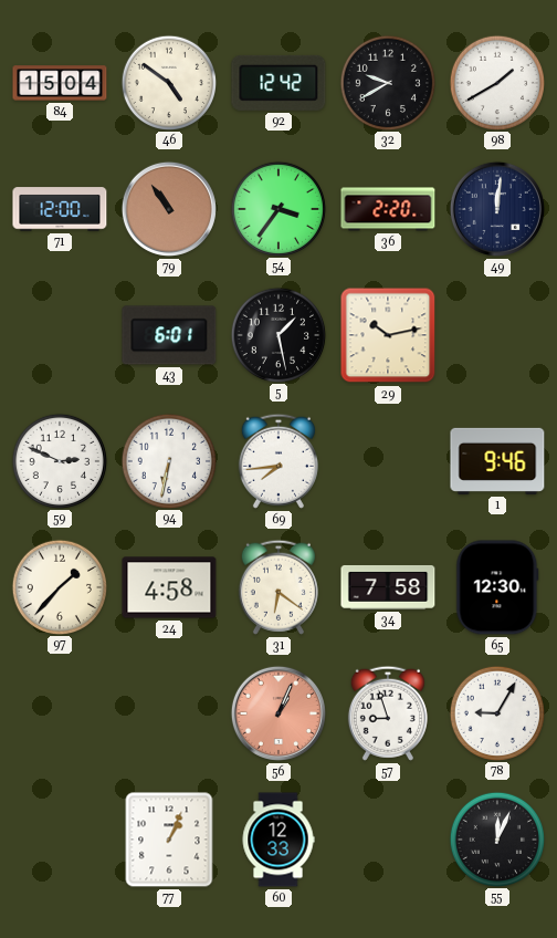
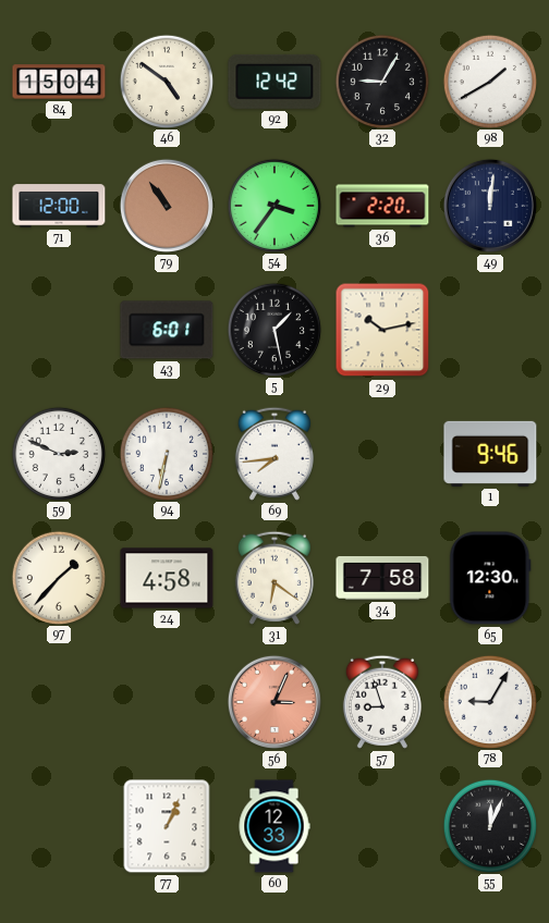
32: 9:40 -> 9:05
56: 1:04 -> 3:04
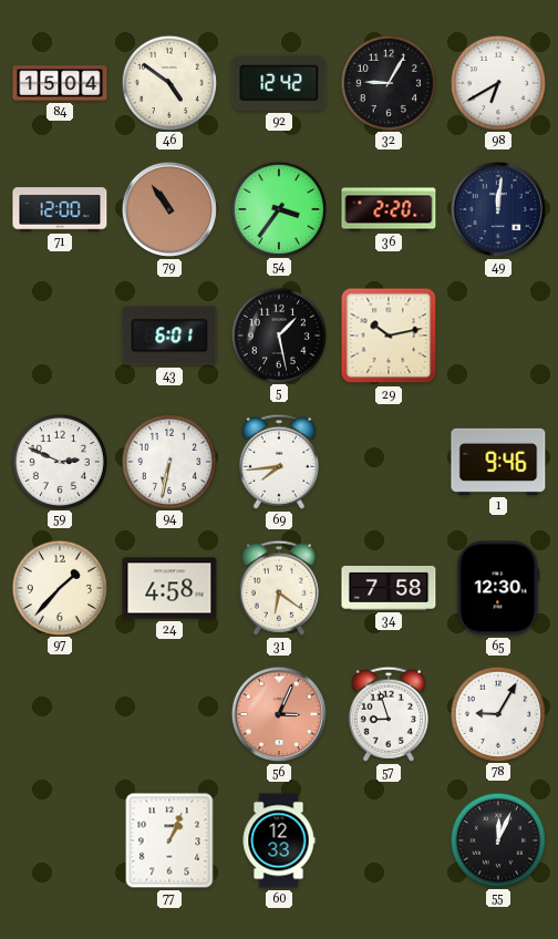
98: 1:40 -> 6:40
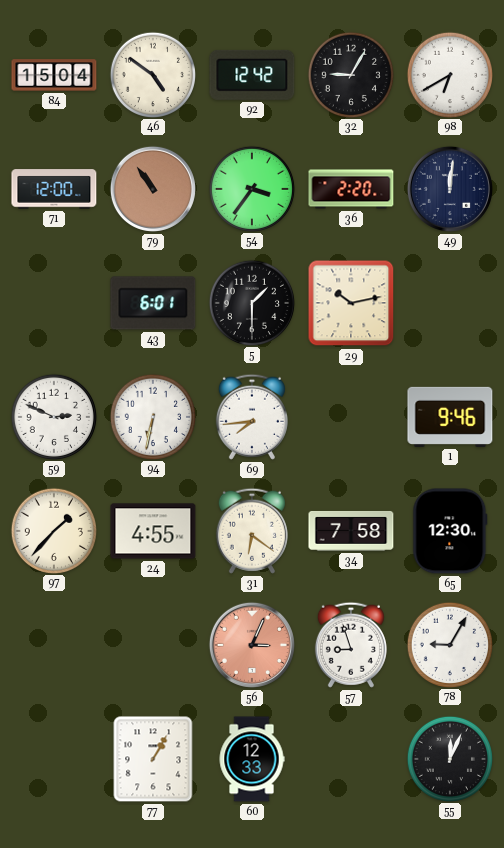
5: 1:28 -> 1:30
24: 4:58 -> 4:55
77: 1:04 -> 1:05
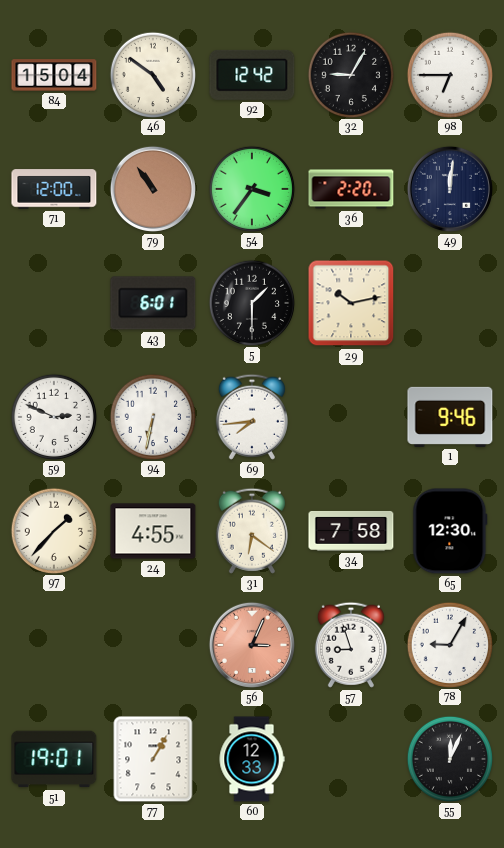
98: 6:40 -> 6:45
51: none -> 19:01
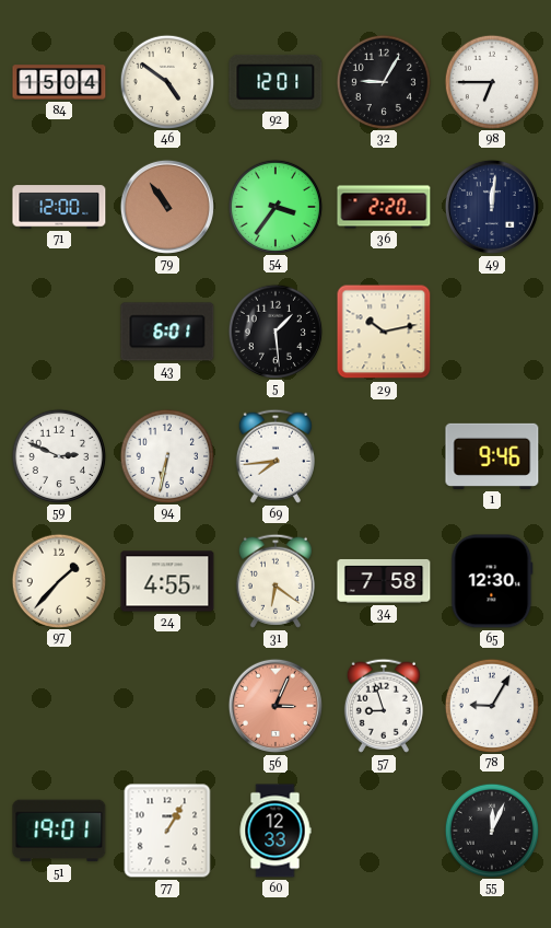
92: 12:42 -> 12:01
5: 1:30 -> 1:29
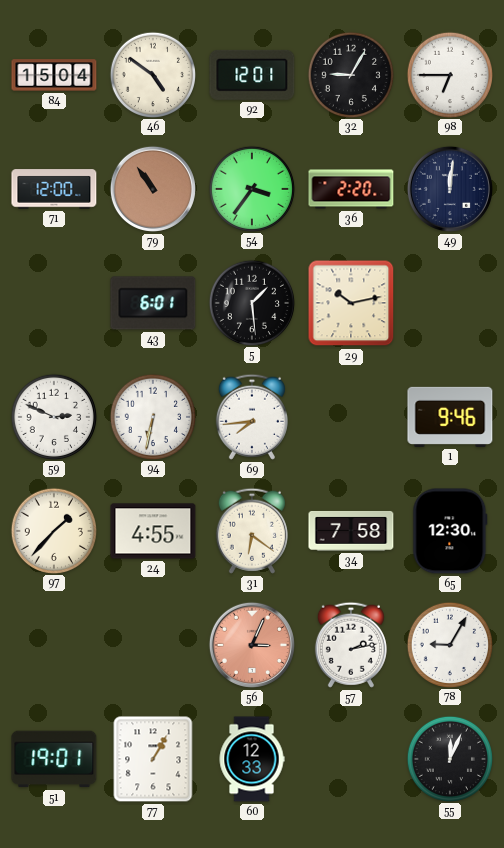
57: 8:57 -> 2:13
